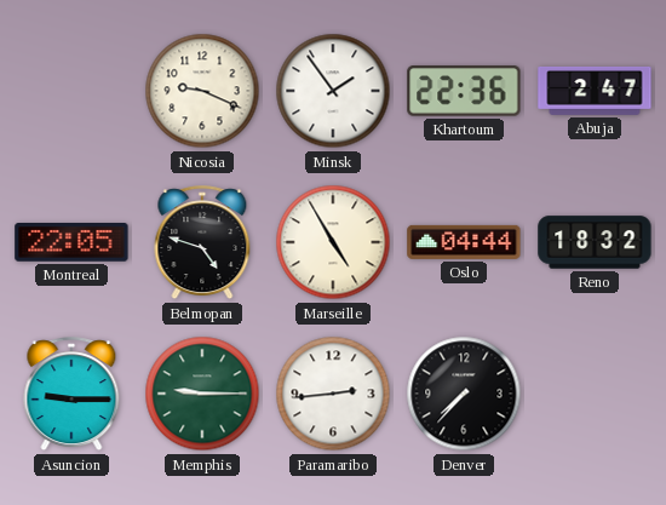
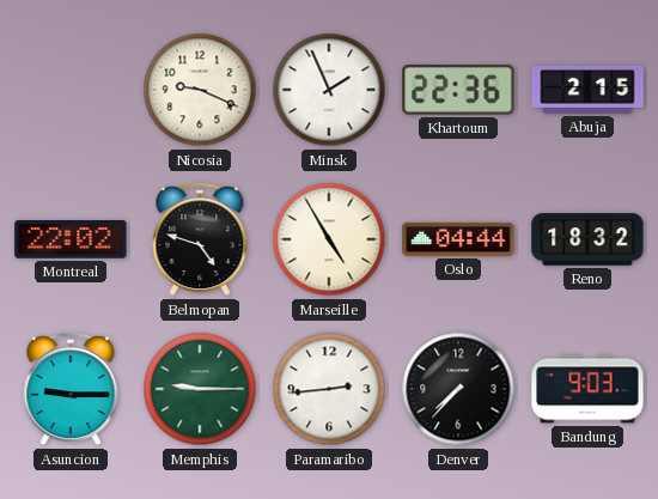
Minsk: 1:54 -> 1:56
Abuja: 2:47 -> 2:15
Montreal: 22:05 -> 22:02
Bandung: none -> 9:03
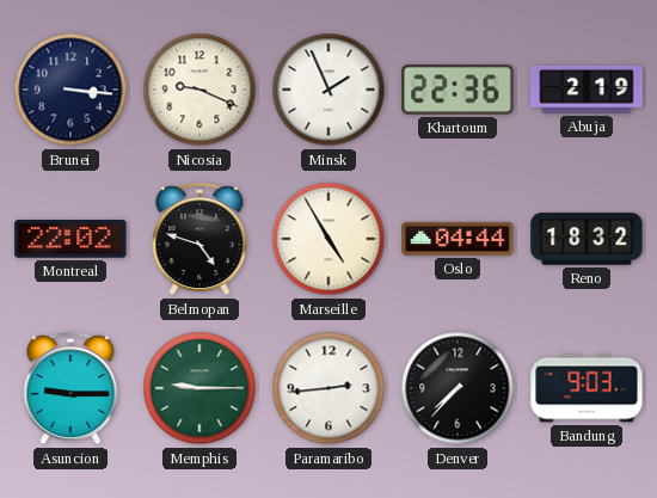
Brunei: none -> 3:16
Abuja: 2:15 -> 2:19
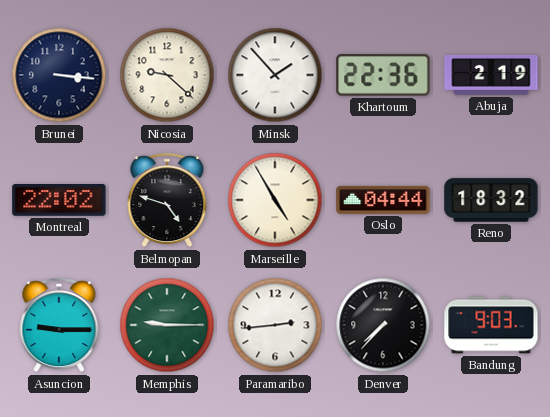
Nicosia: 9:19 -> 9:22
Minsk: 1:56 -> 1:53
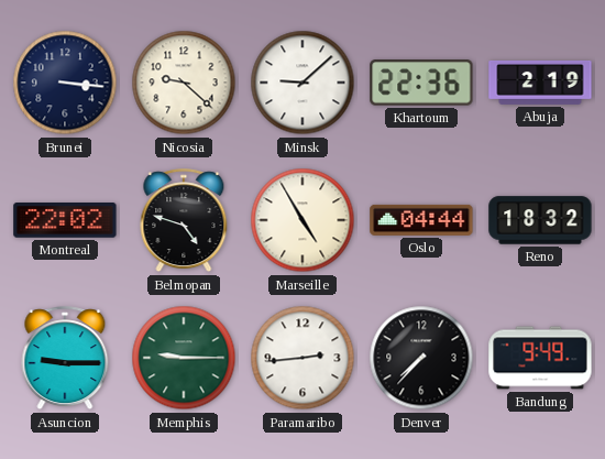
Minsk: 1:53 -> 9:08
Bandung: 9:03 -> 9:49
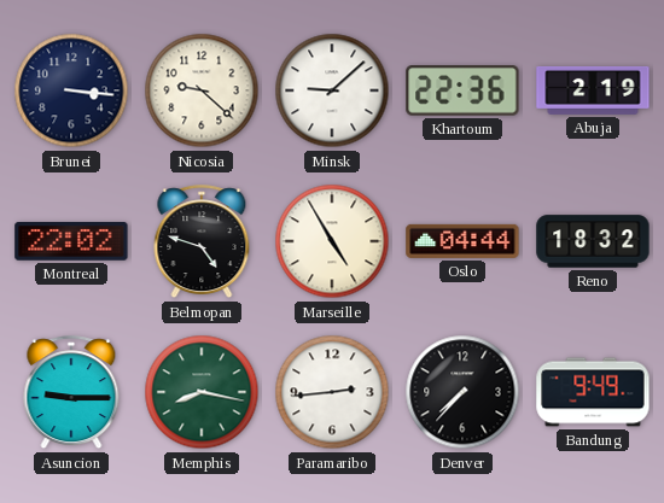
Memphis: 9:15 -> 8:17
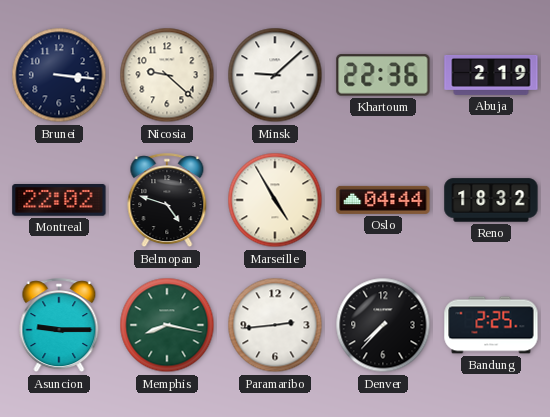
Bandung: 9:49 -> 2:25
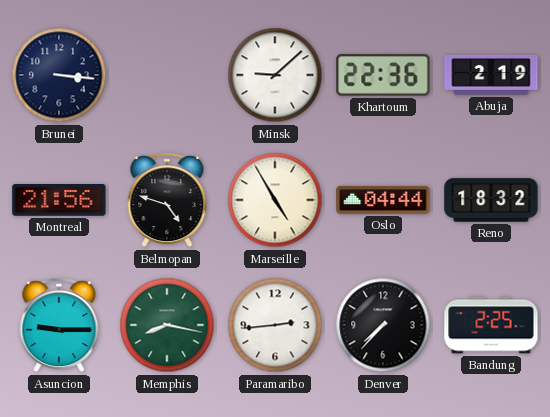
Nicosia: 9:22 -> none
Montreal: 22:02 -> 21:56
